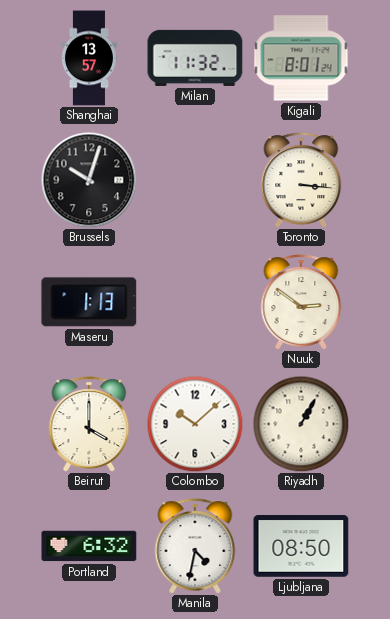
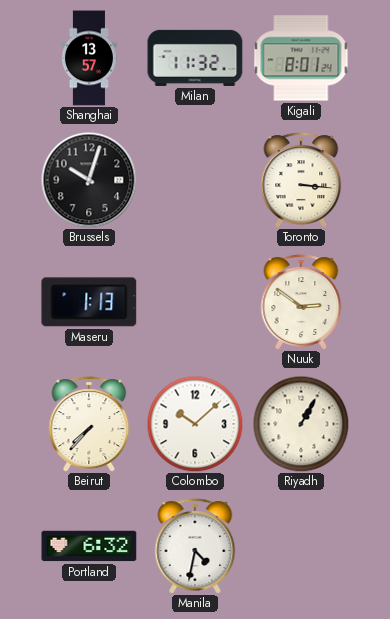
Beirut: 4:00 -> 7:37
Ljubljana: 08:50 -> none
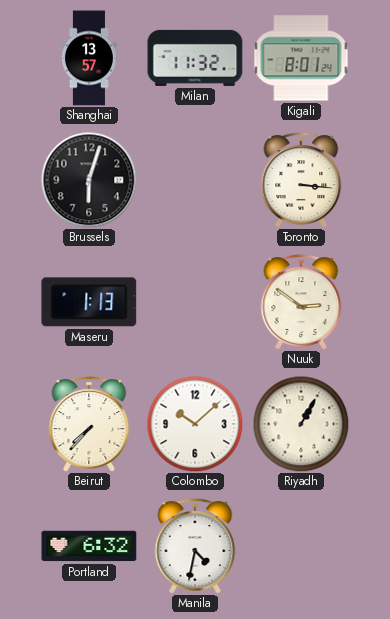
Brussels: 10:03 -> 6:03
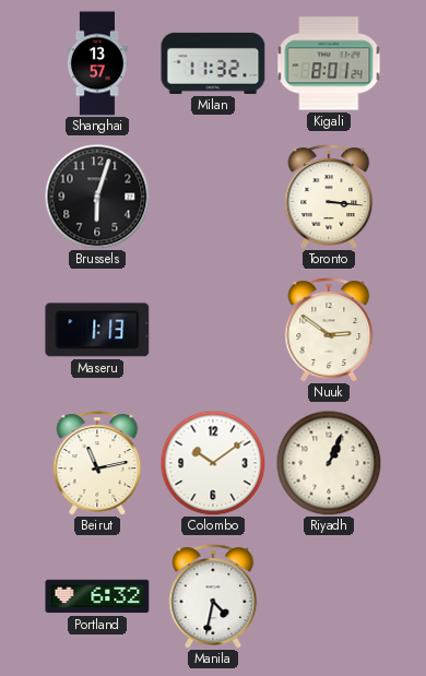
Beirut: 7:37 -> 11:13
Colombo: 10:08 -> 10:09
Riyadh: 1:05 -> 1:04
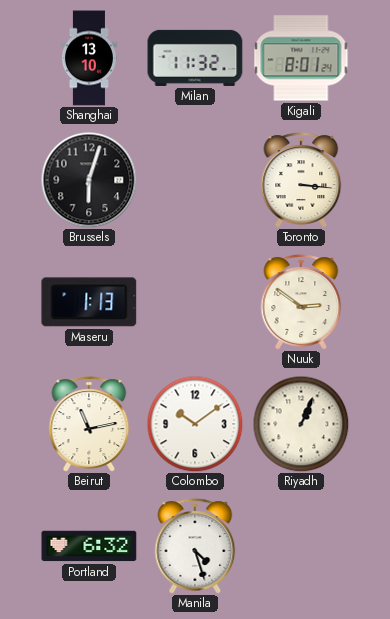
Shanghai: 13:57 -> 13:10
Manila: 4:32 -> 4:27
